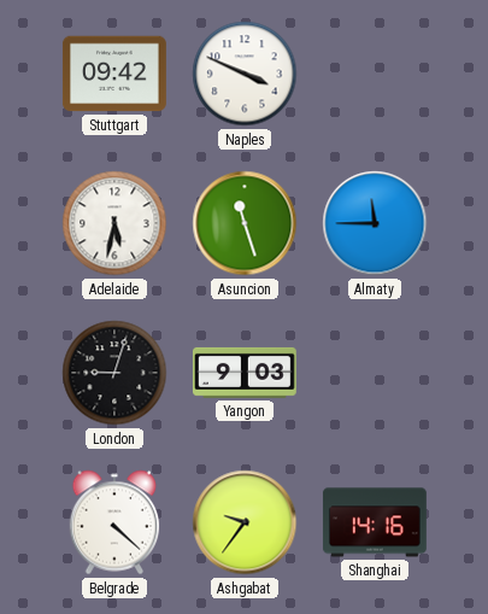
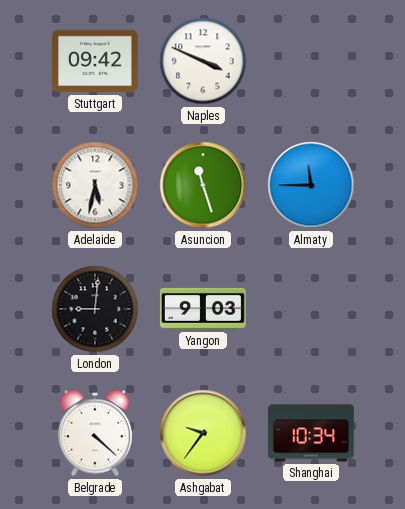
London: 9:03 -> 9:01
Shanghai: 14:16 -> 10:34
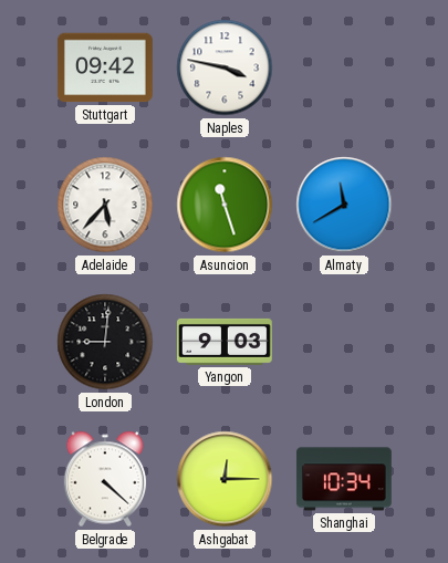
Naples: 3:49 -> 3:47
Adelaide: 5:32 -> 5:37
Almaty: 11:45 -> 11:40
Ashgabat: 9:36 -> 12:15
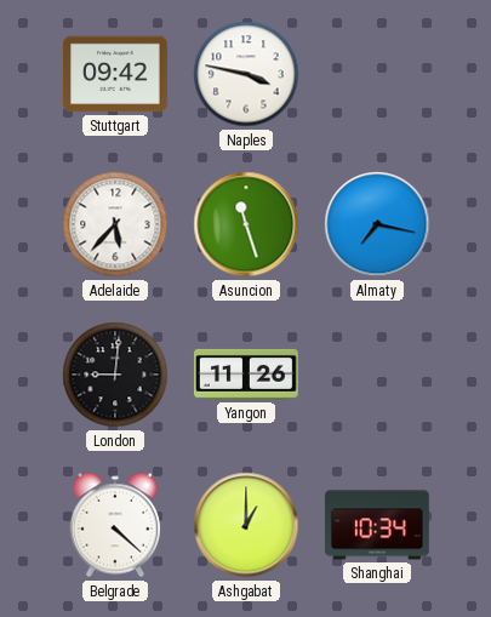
Almaty: 11:40 -> 7:17
Yangon: 9:03 -> 11:26
Ashgabat: 12:15 -> 1:00
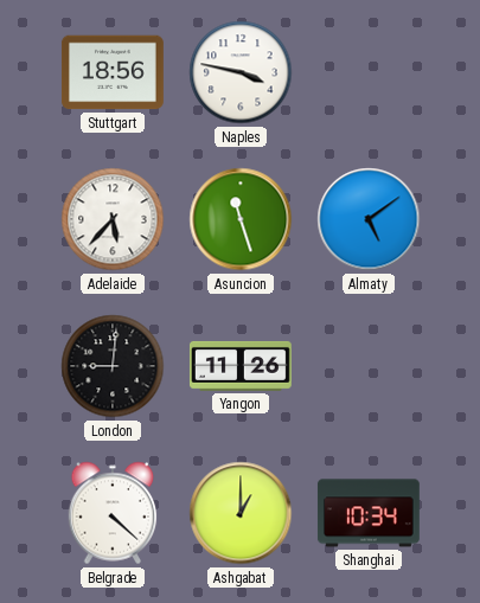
Stuttgart: 09:42 -> 18:56
Almaty: 7:17 -> 5:09
